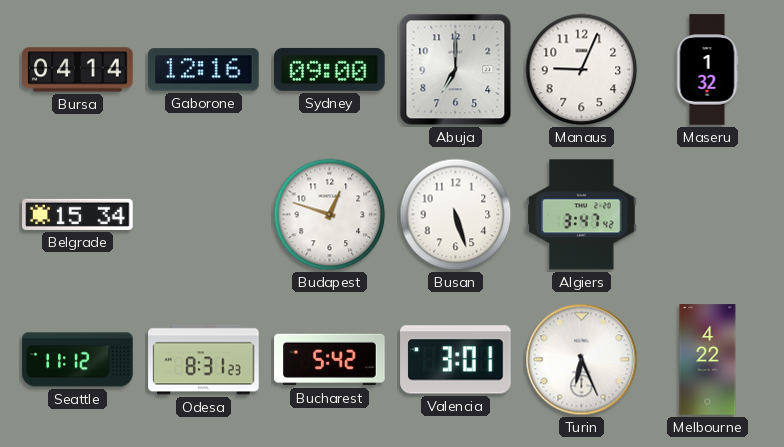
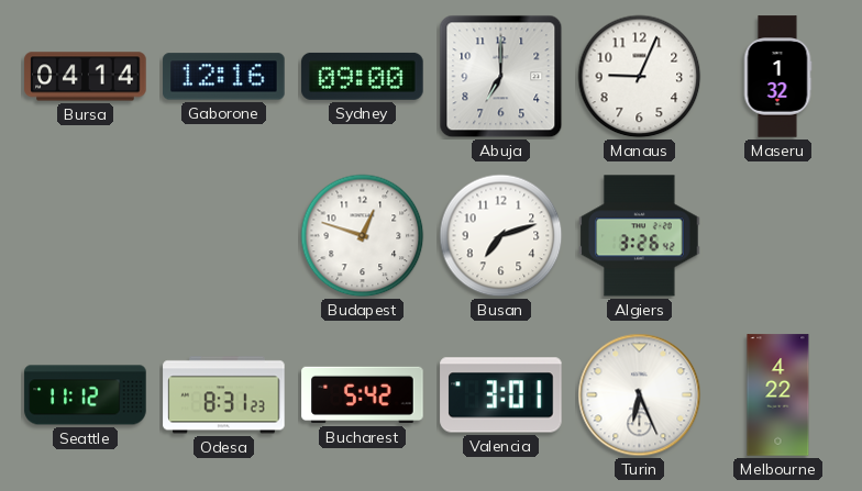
Belgrade: 15:34 -> none
Busan: 5:27 -> 7:12
Algiers: 3:47 -> 3:26
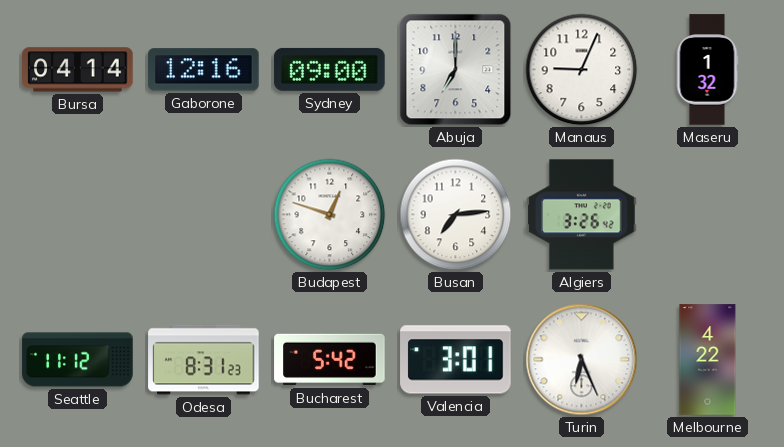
Busan: 7:12 -> 7:14
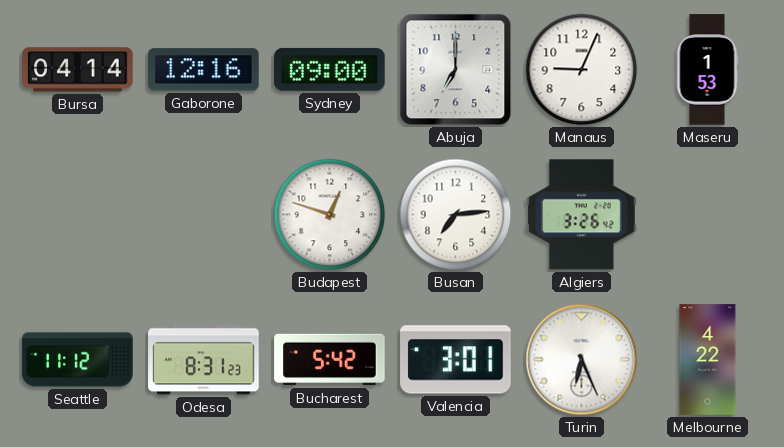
Maseru: 1:32 -> 1:53
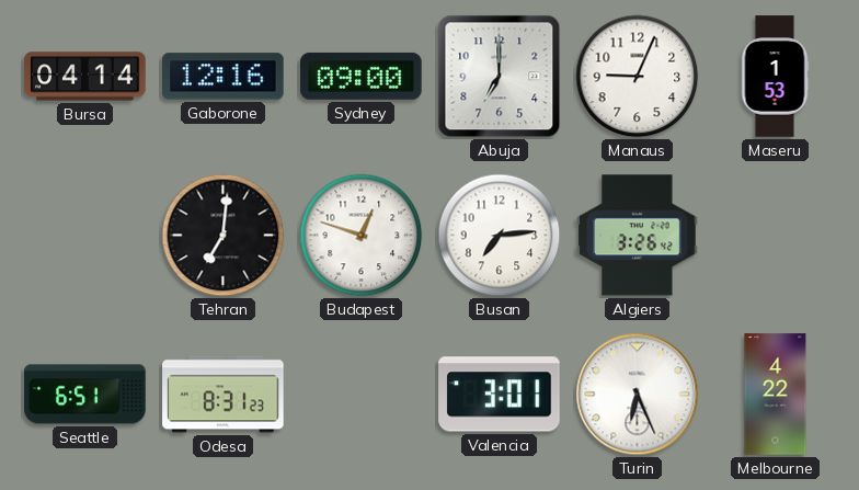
Tehran: none -> 7:01
Seattle: 11:12 -> 6:51
Bucharest: 5:42 -> none
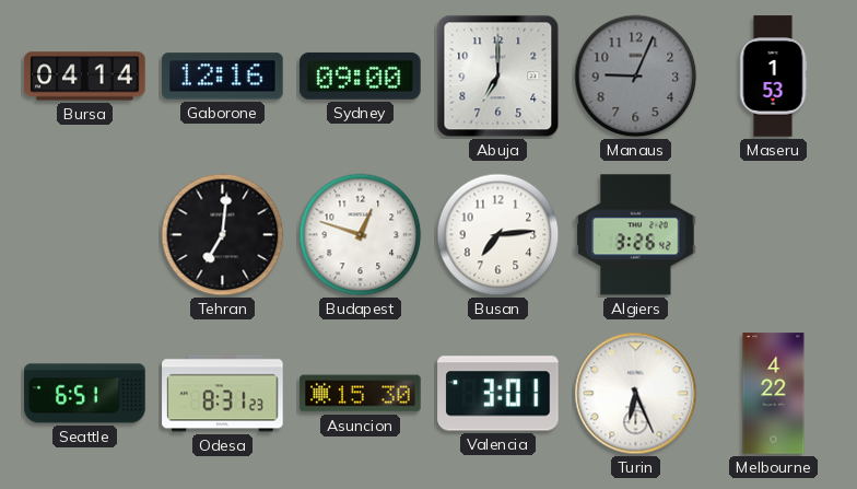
Manaus dial: white -> grey
Asuncion: none -> 15:30
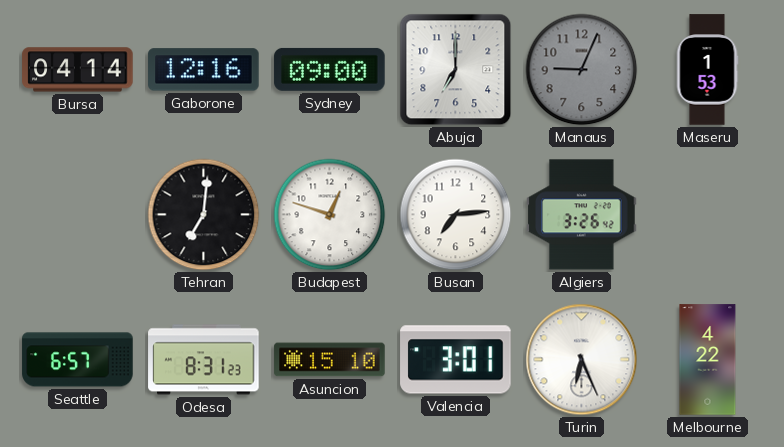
Seattle: 6:51 -> 6:57
Asuncion: 15:30 -> 15:10
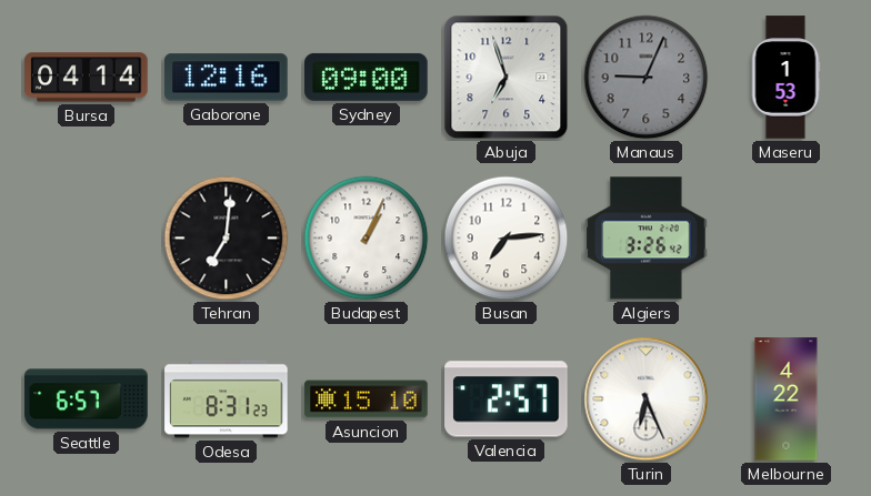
Abuja: 7:00 -> 6:57
Budapest: 12:48 -> 1:04
Valencia: 3:01 -> 2:57
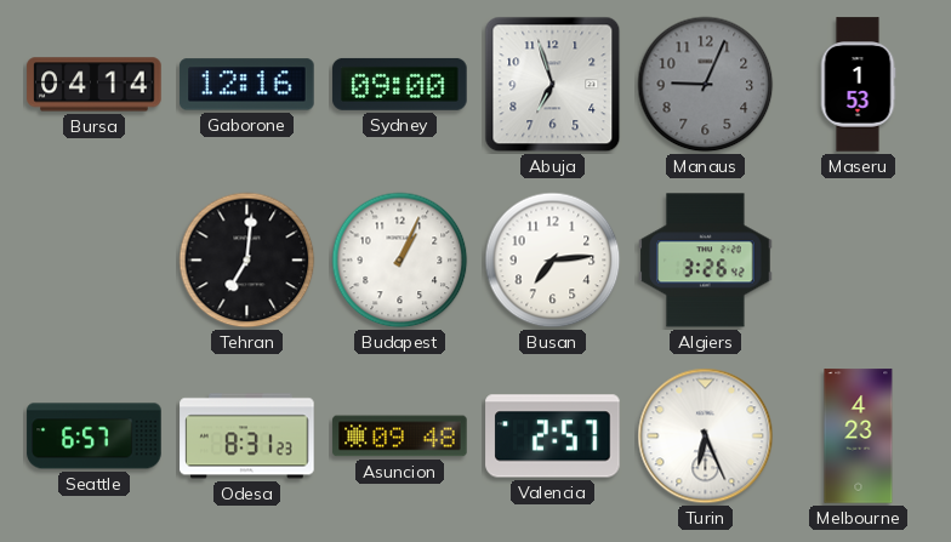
Asuncion: 15:10 -> 09:48
Melbourne: 4:22 -> 4:23
